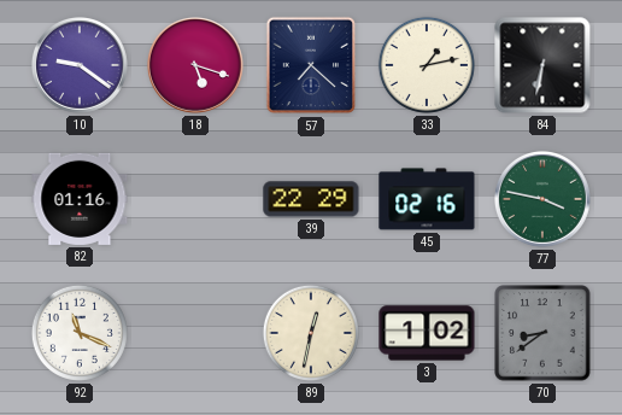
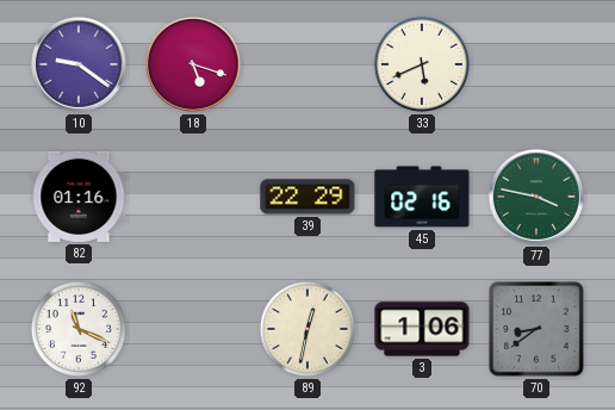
57: 7:22 -> none
33: 1:13 -> 5:41
84: 6:32 -> none
3: 1:02 -> 1:06
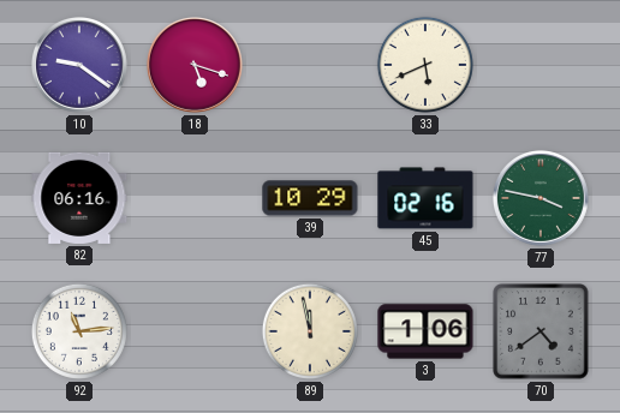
82: 01:16 -> 06:16
39: 22:29 -> 10:29
92: 11:19 -> 11:14
89: 12:32 -> 11:58
70: 8:39 -> 4:39
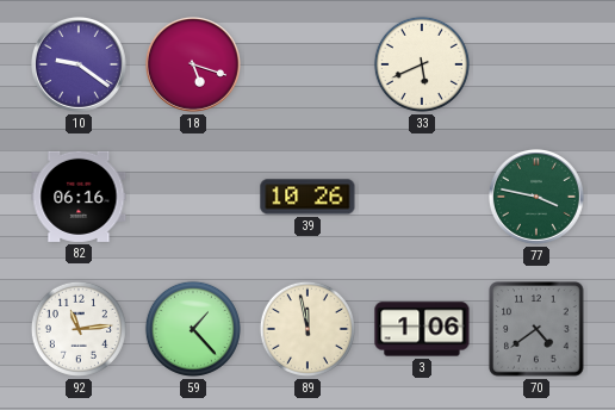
39: 10:29 -> 10:26
45: 02:16 -> none
59: none -> 1:23
